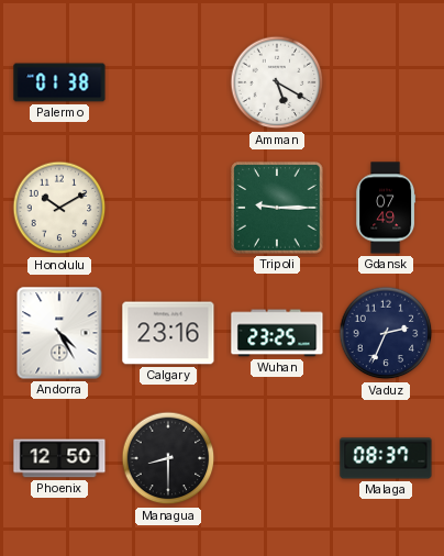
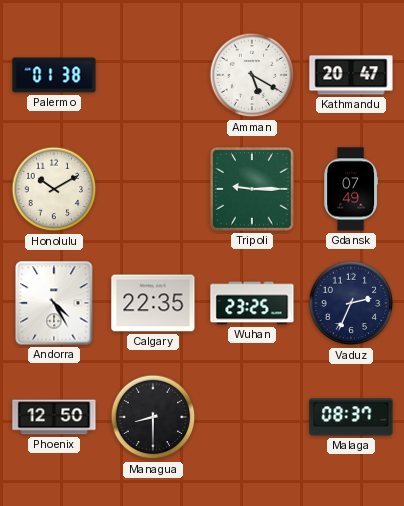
Kathmandu: none -> 20:47
Calgary: 23:16 -> 22:35
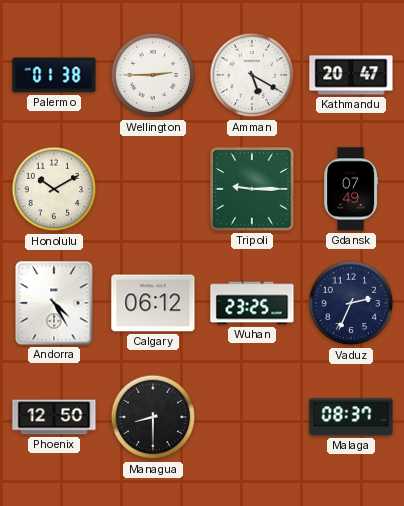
Wellington: none -> 2:45
Calgary: 22:35 -> 06:12
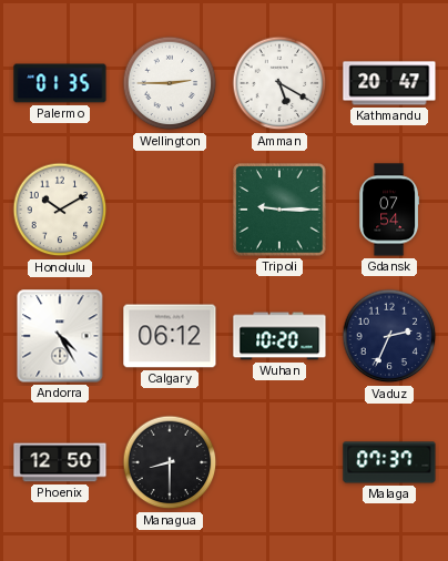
Palermo: 01:38 -> 01:35
Gdansk: 07:49 -> 07:54
Wuhan: 23:25 -> 10:20
Malaga: 08:37 -> 07:37
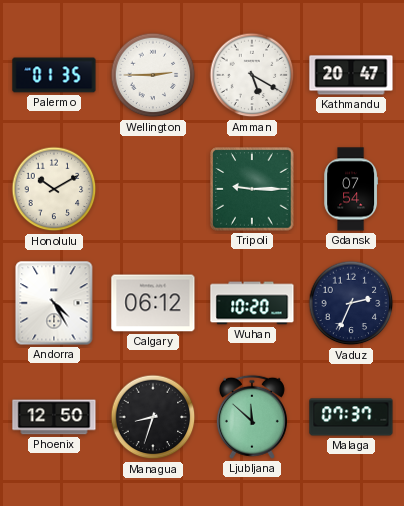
Managua: 8:30 -> 8:33
Ljubljana: none -> 11:52
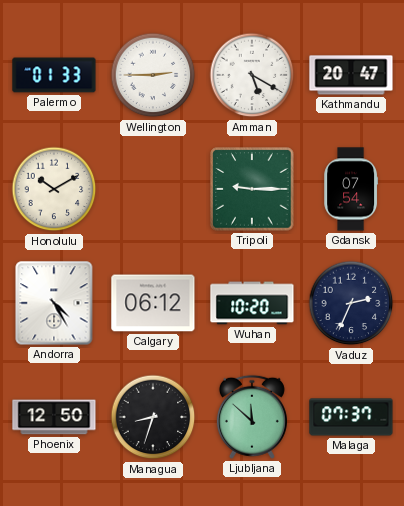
Palermo: 01:35 -> 01:33
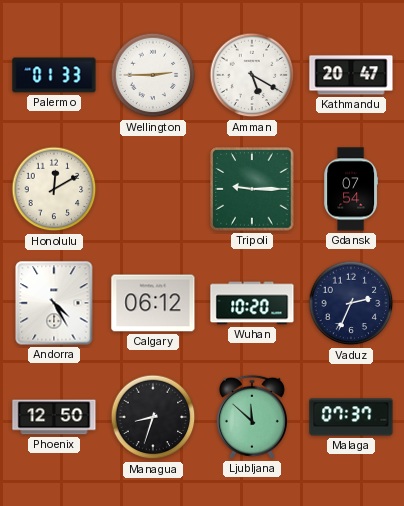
Honolulu: 10:10 -> 12:10
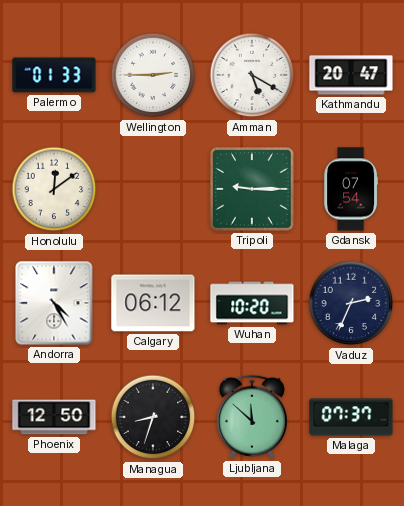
Honolulu: 12:10 -> 12:09
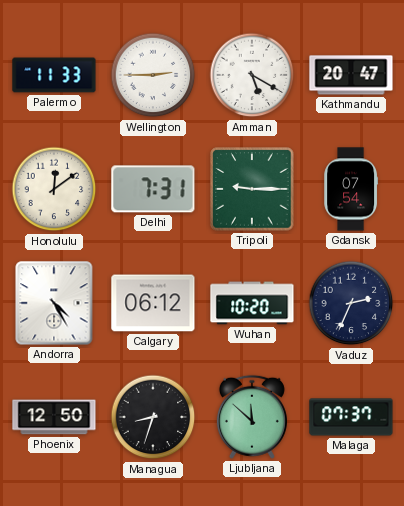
Palermo: 01:33 -> 11:33
Delhi: none -> 7:31
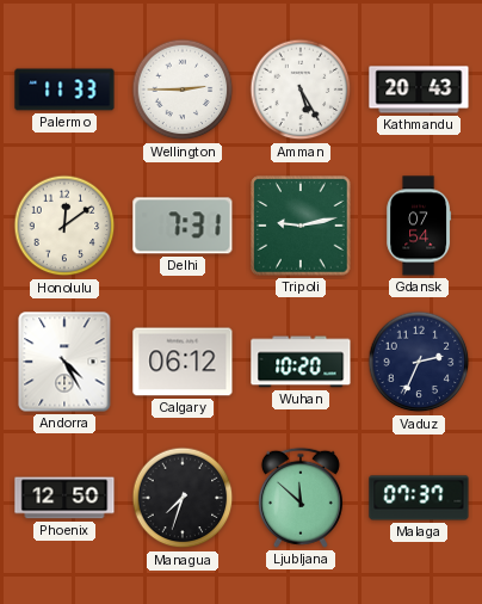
Amman: 5:20 -> 5:25
Kathmandu: 20:47 -> 20:43
Tripoli: 9:15 -> 9:13
Managua: 8:33 -> 7:33
